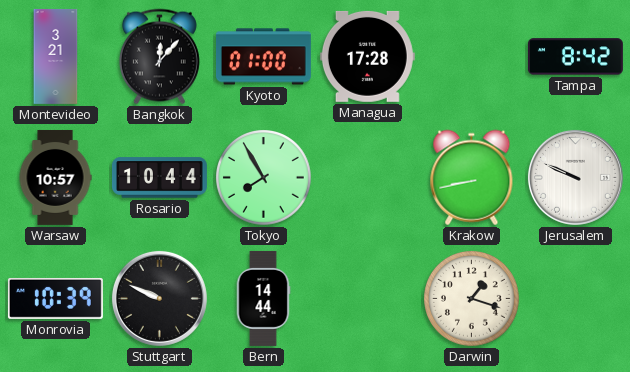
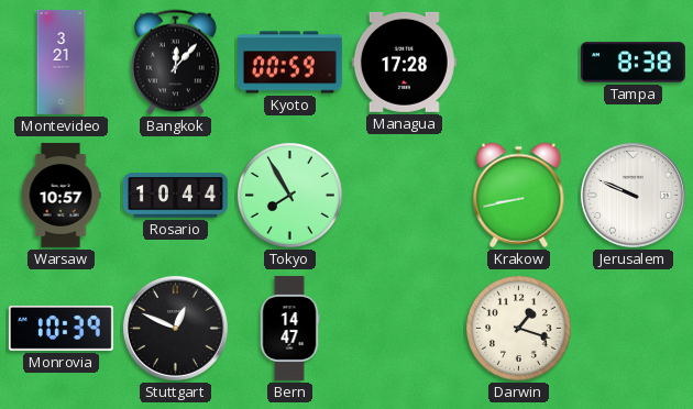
Kyoto: 01:00 -> 00:59
Tampa: 8:42 -> 8:38
Stuttgart: 9:49 -> 12:49
Bern: 14:44 -> 14:47
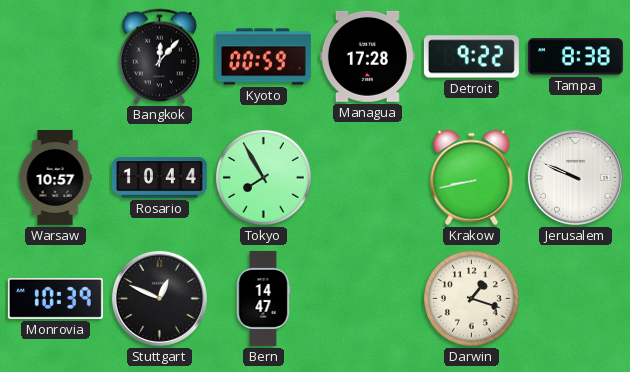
Montevideo: 3:21 -> none
Detroit: none -> 9:22
